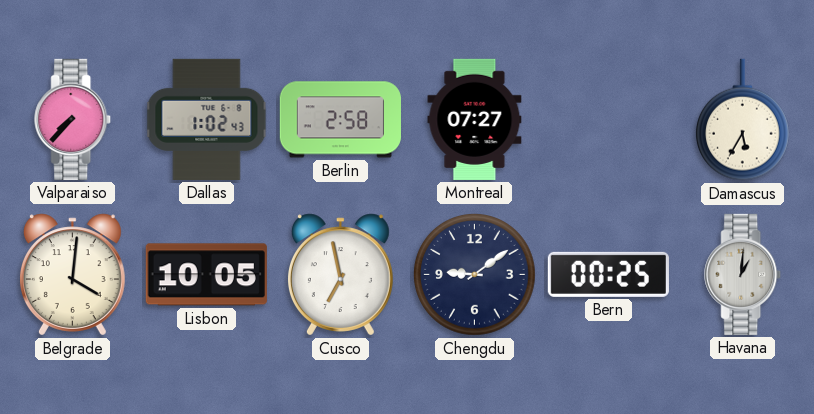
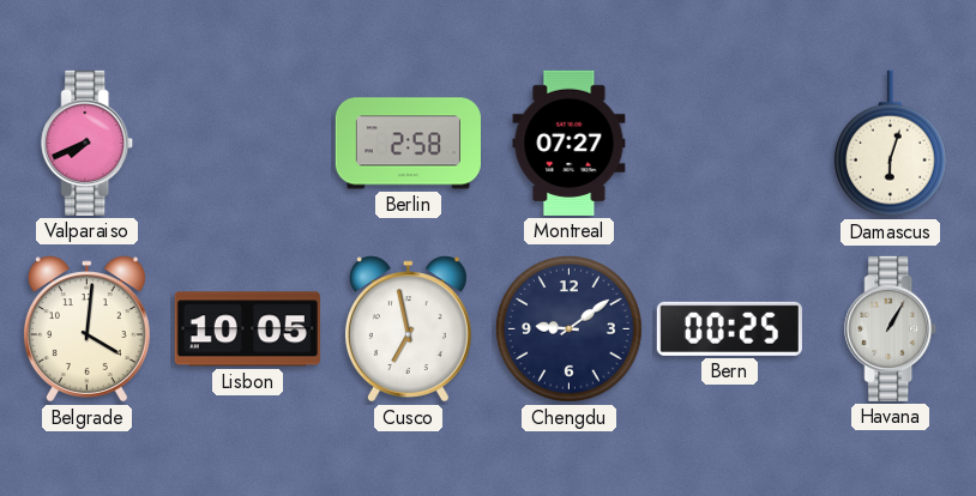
Valparaiso: 7:37 -> 7:41
Dallas: 1:02 -> none
Damascus: 5:35 -> 6:03
Havana: 1:01 -> 1:05
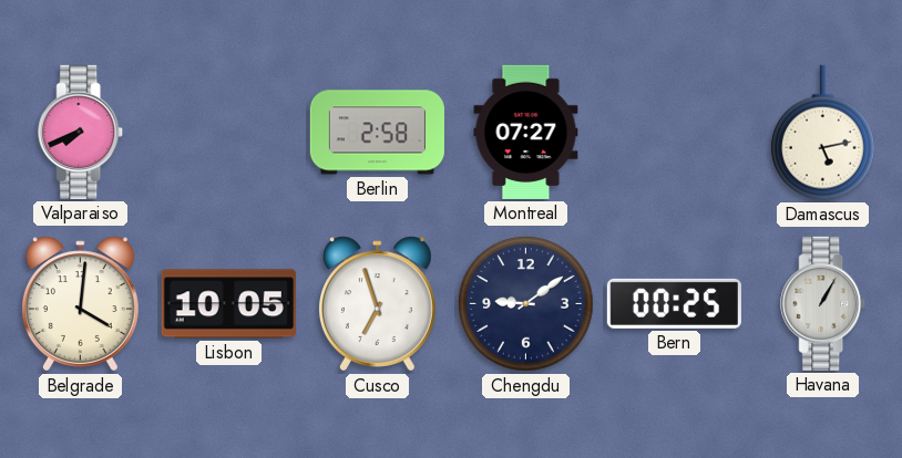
Damascus: 6:03 -> 5:13
Cusco: 6:58 -> 6:57
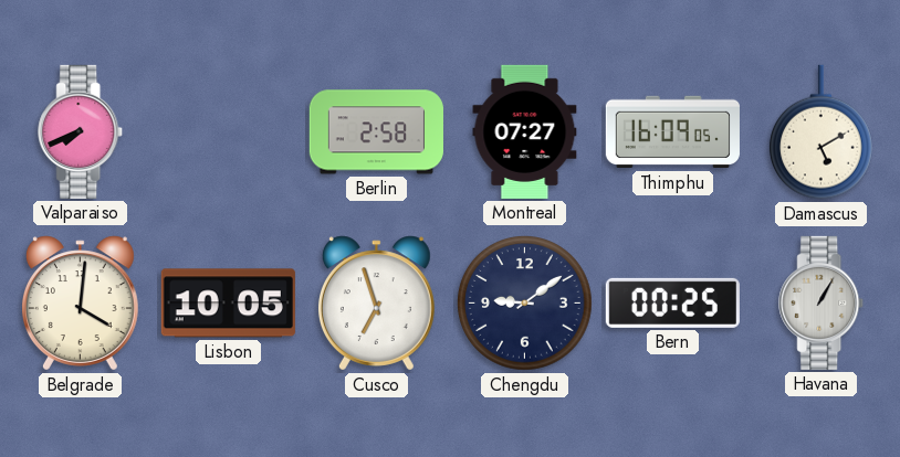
Thimphu: none -> 16:09
Damascus: 5:13 -> 5:10
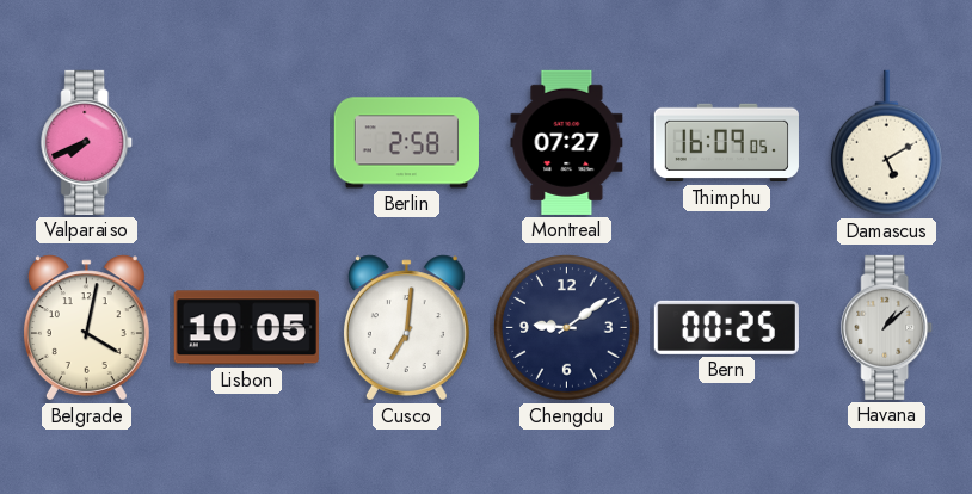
Belgrade: 4:01 -> 4:02
Cusco: 6:57 -> 7:01
Havana: 1:05 -> 1:08
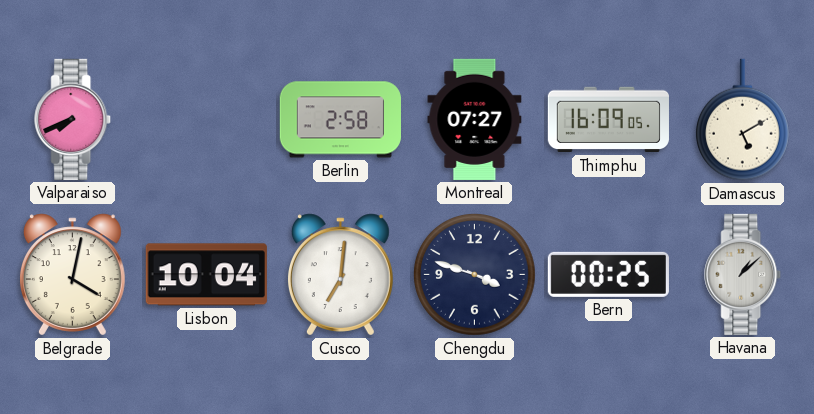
Lisbon: 10:05 -> 10:04
Chengdu: 9:09 -> 3:48
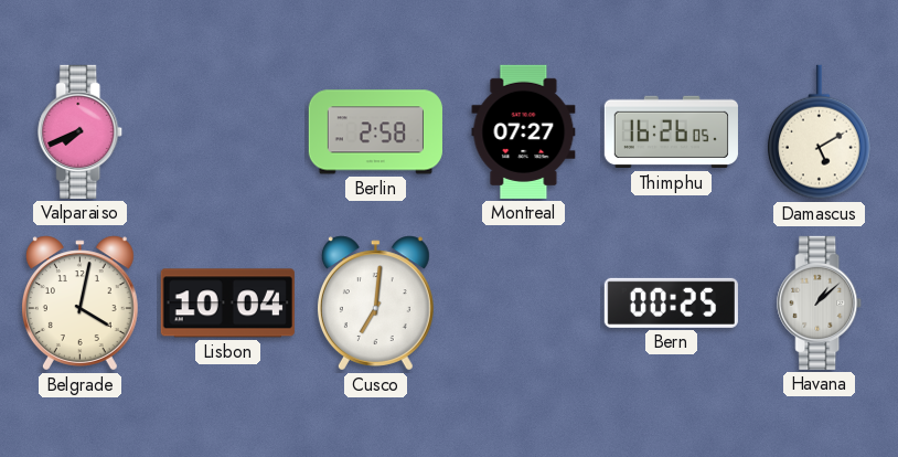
Thimphu: 16:09 -> 16:26
Chengdu: 3:48 -> none
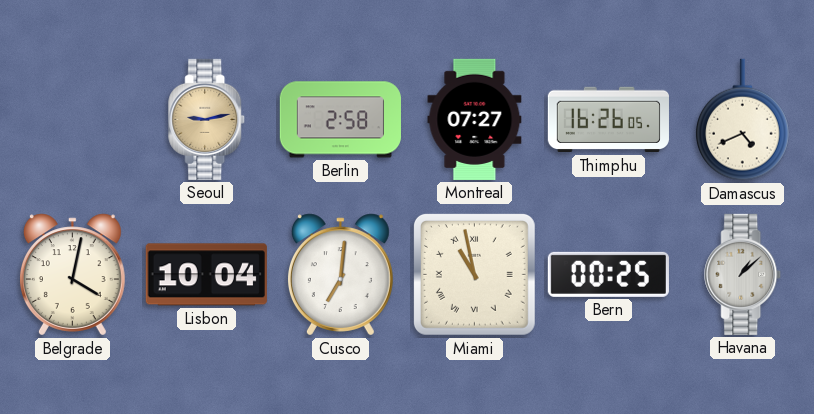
Valparaiso: 7:41 -> none
Seoul: none -> 9:13
Damascus: 5:10 -> 4:41
Miami: none -> 10:58
